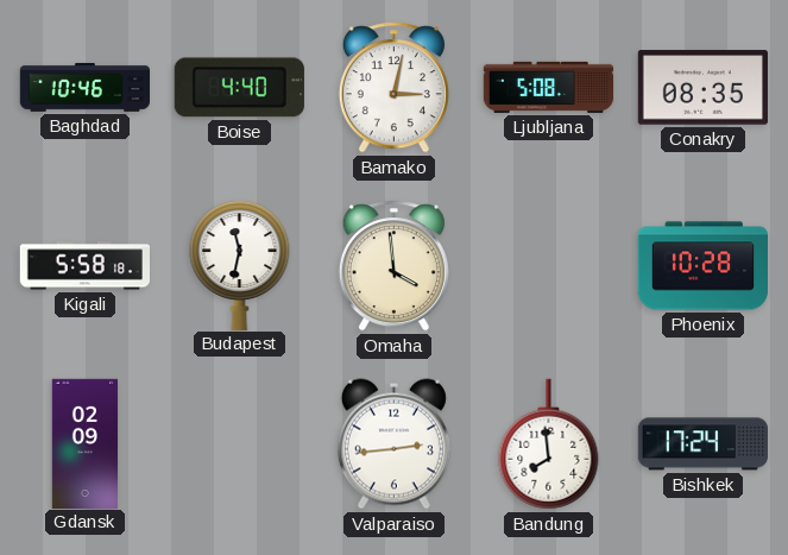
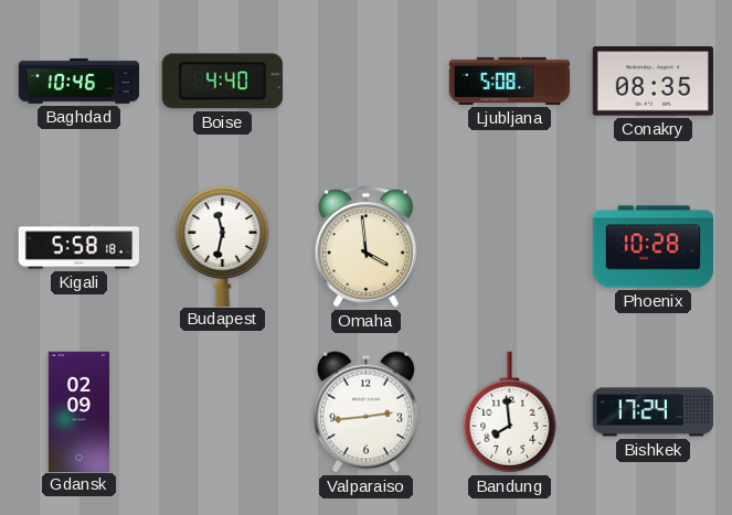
Bamako: 3:02 -> none
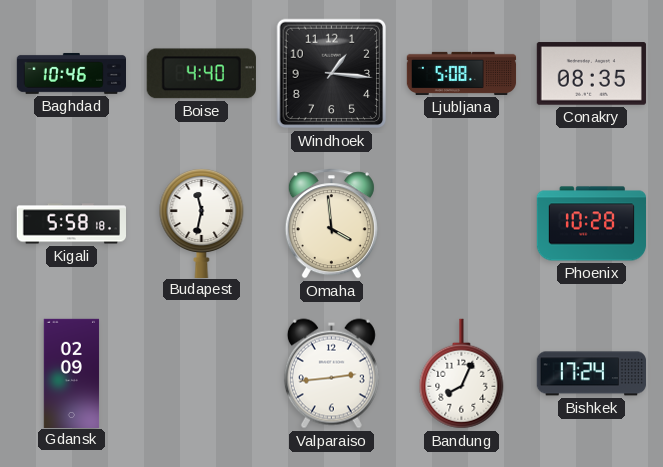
Windhoek: none -> 1:16
Bandung: 7:59 -> 8:04
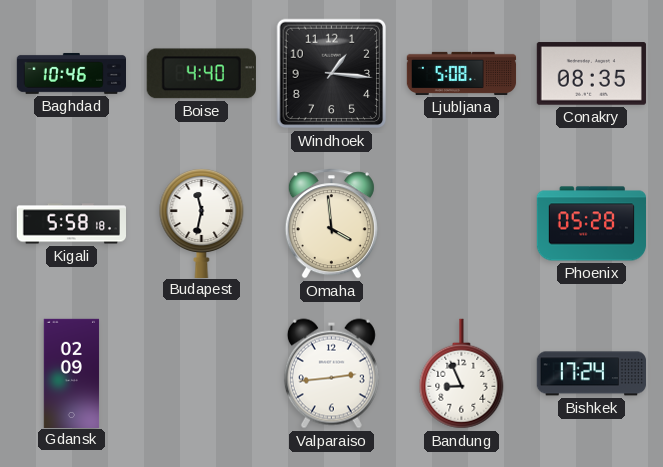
Phoenix: 10:28 -> 05:28
Bandung: 8:04 -> 8:56
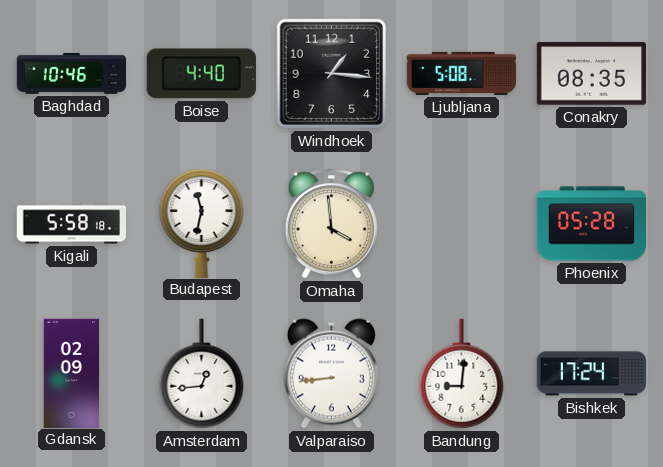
Amsterdam: none -> 12:44
Valparaiso: 2:44 -> 8:44
Bandung: 8:56 -> 9:01
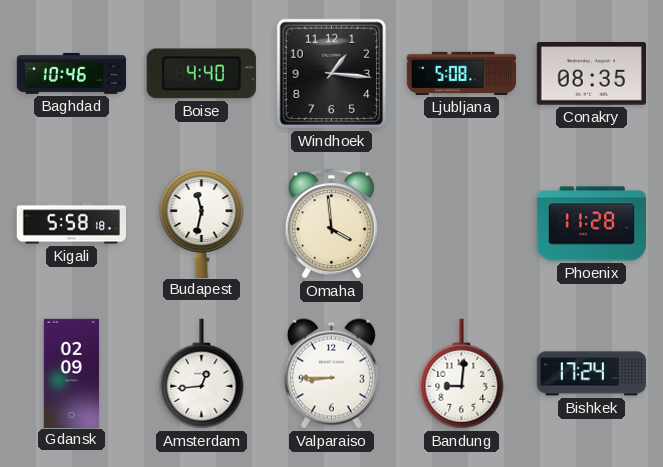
Phoenix: 05:28 -> 11:28
Valparaiso: 8:44 -> 8:45
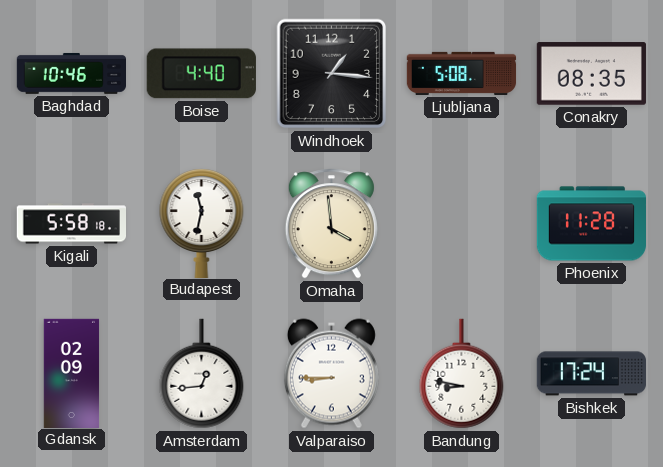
Bandung: 9:01 -> 8:47
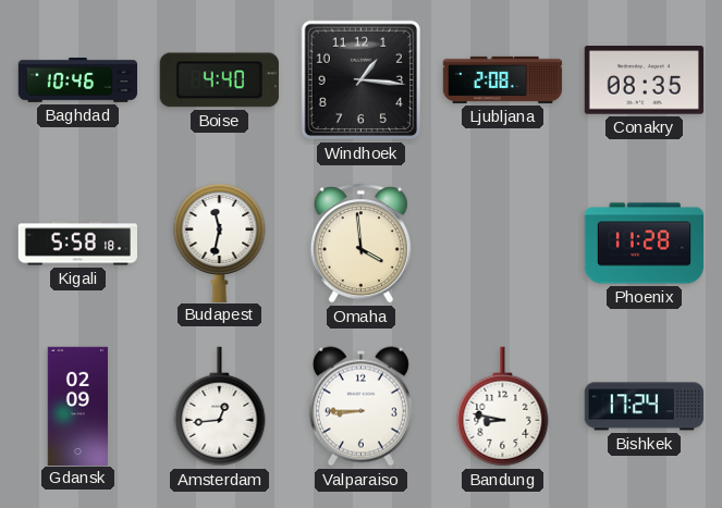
Ljubljana: 5:08 -> 2:08
